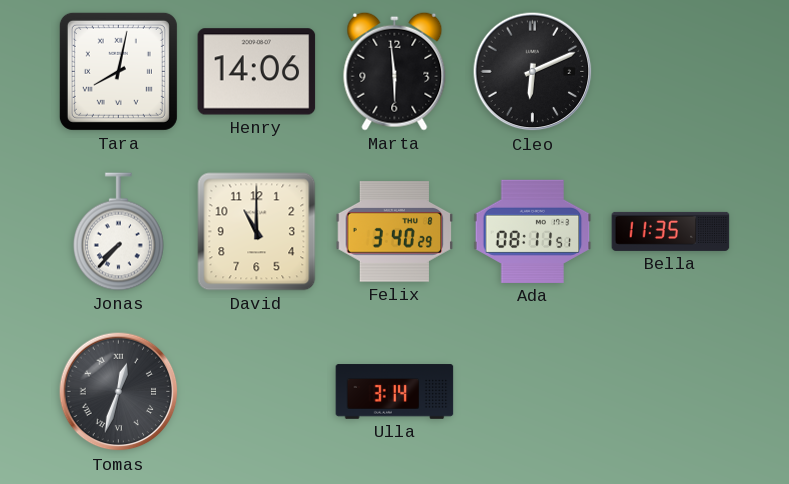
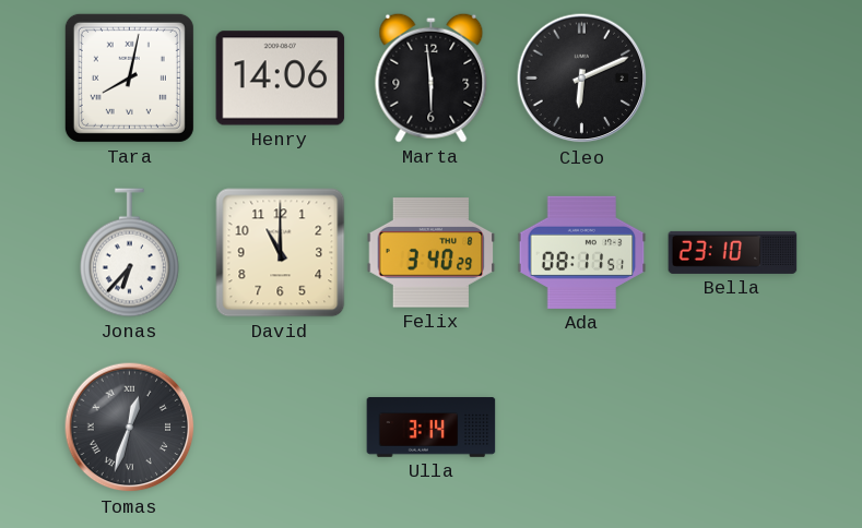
Jonas: 7:37 -> 6:37
Bella: 11:35 -> 23:10
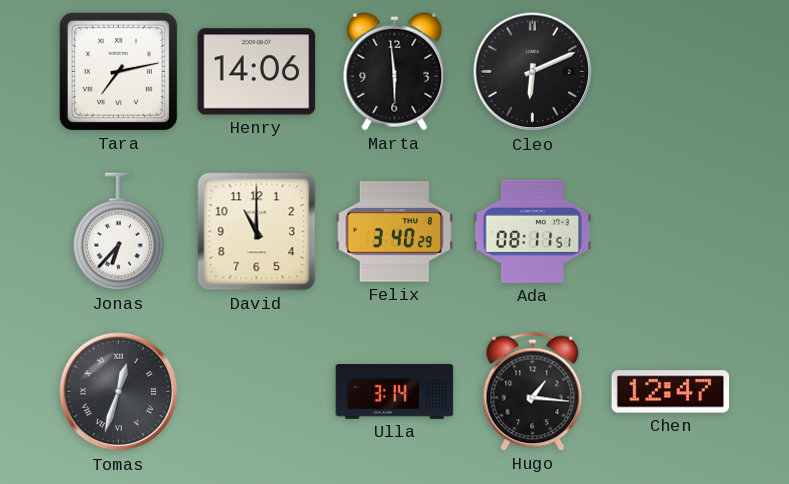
Tara: 8:02 -> 7:13
Bella: 23:10 -> none
Hugo: none -> 1:16
Chen: none -> 12:47
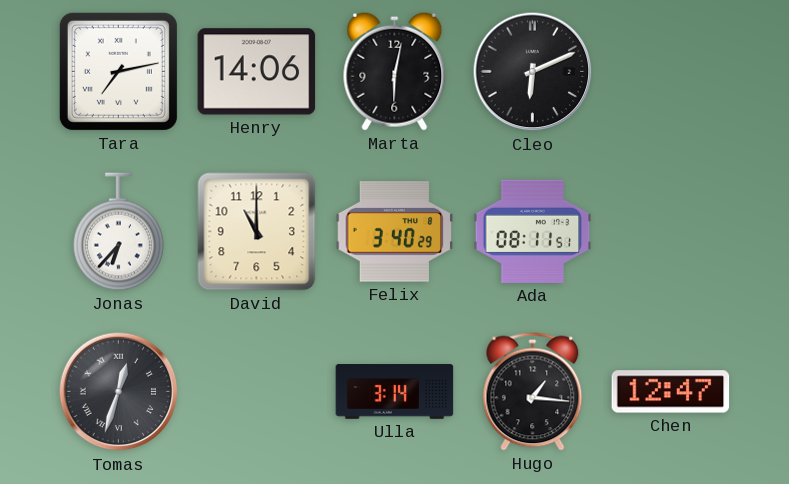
Marta: 5:59 -> 6:02
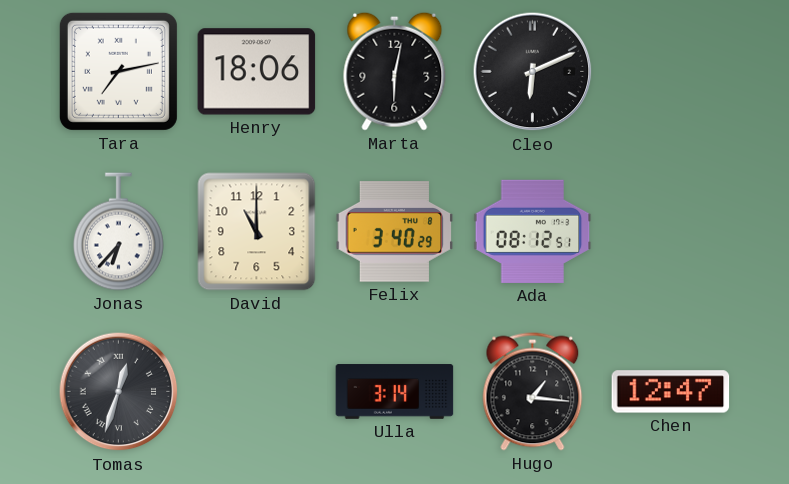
Henry: 14:06 -> 18:06
Ada: 08:11 -> 08:12
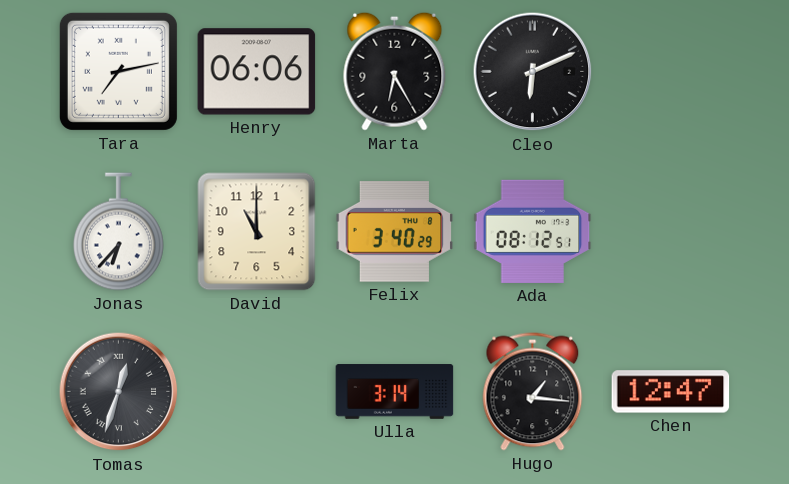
Henry: 18:06 -> 06:06
Marta: 6:02 -> 6:25
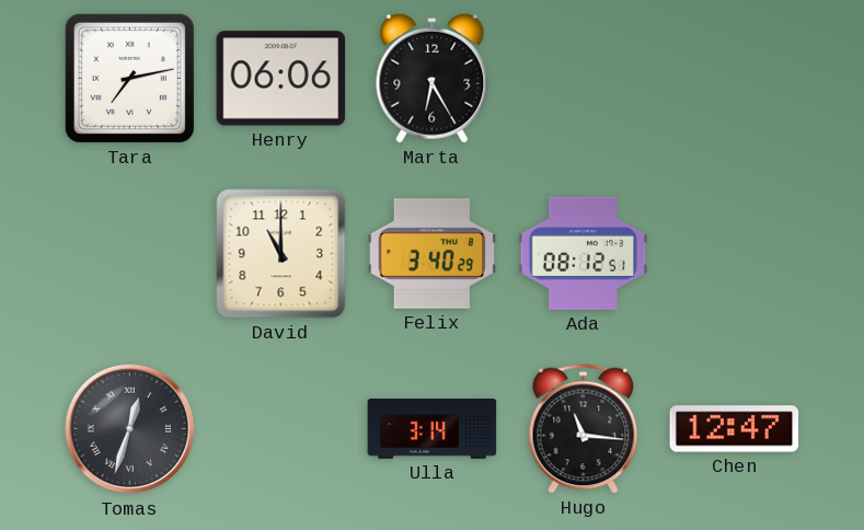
Cleo: 6:11 -> none
Jonas: 6:37 -> none
Hugo: 1:16 -> 11:16
